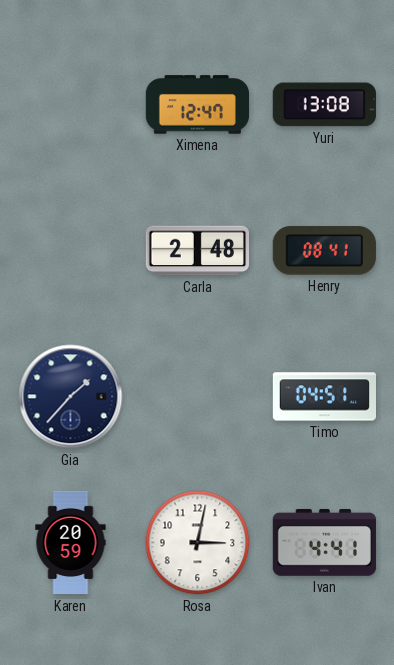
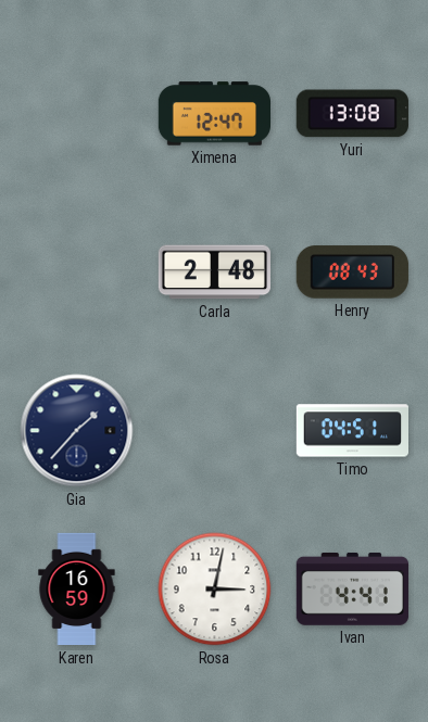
Henry: 08:41 -> 08:43
Karen: 20:59 -> 16:59
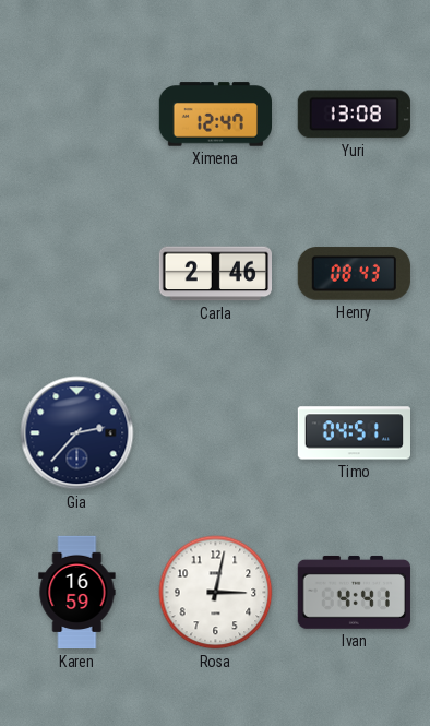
Carla: 2:48 -> 2:46
Gia: 1:37 -> 2:37
